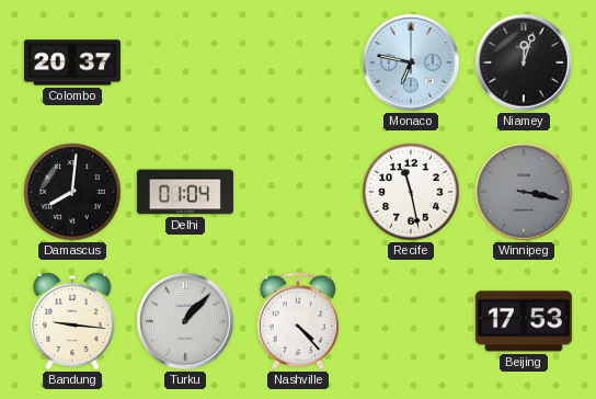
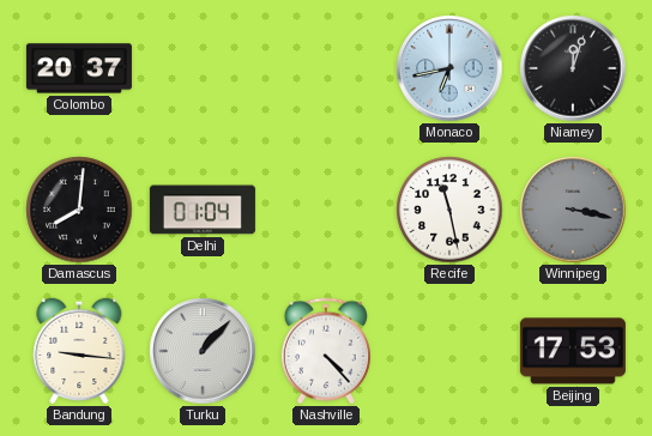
Monaco: 6:47 -> 6:43
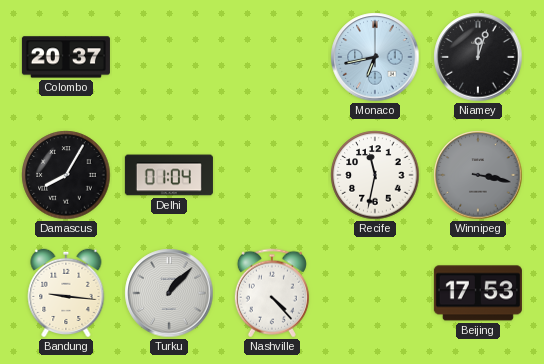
Damascus: 8:01 -> 8:05
Recife: 11:28 -> 11:32
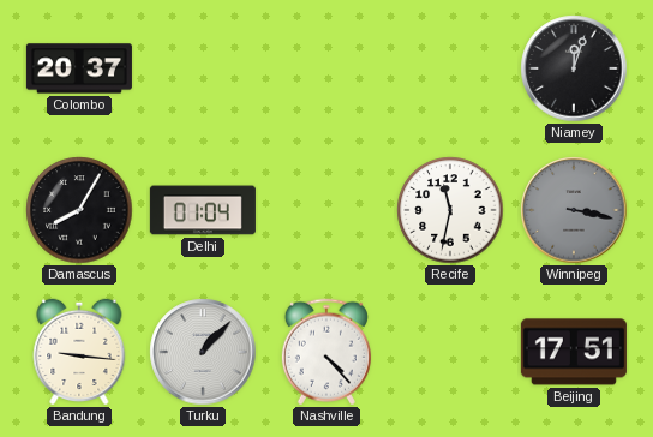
Monaco: 6:43 -> none
Beijing: 17:53 -> 17:51
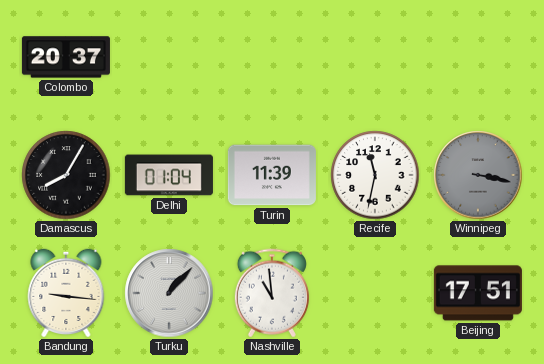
Niamey: 12:03 -> none
Turin: none -> 11:39
Nashville: 4:23 -> 10:59
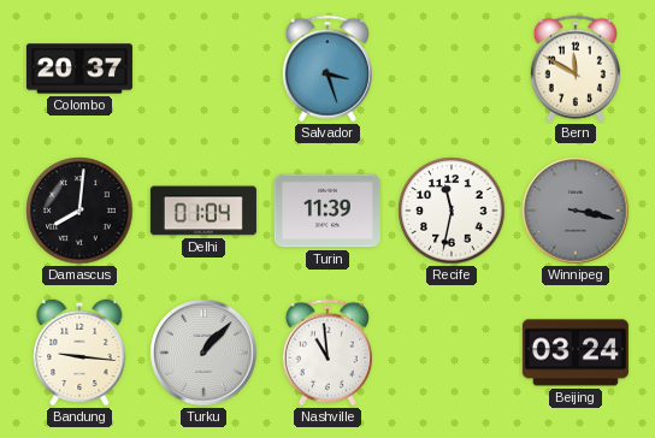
Salvador: none -> 3:27
Bern: none -> 11:50
Damascus: 8:05 -> 8:01
Beijing: 17:51 -> 03:24
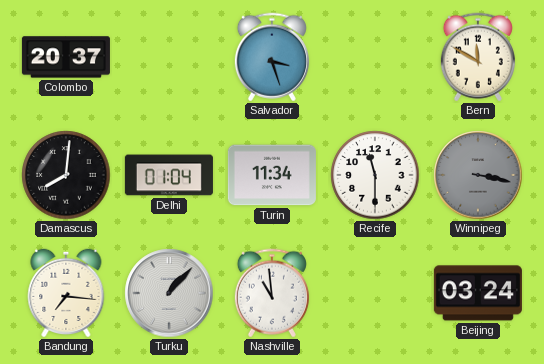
Turin: 11:39 -> 11:34
Recife: 11:32 -> 11:30
Bandung: 9:16 -> 7:16
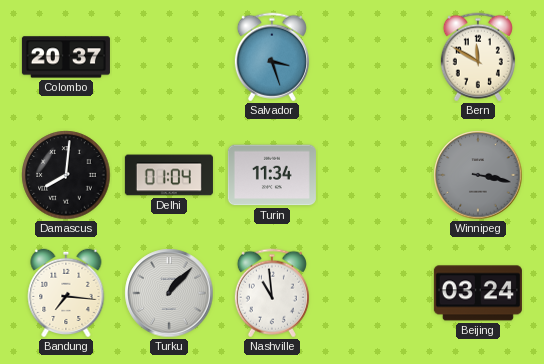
Recife: 11:30 -> none
